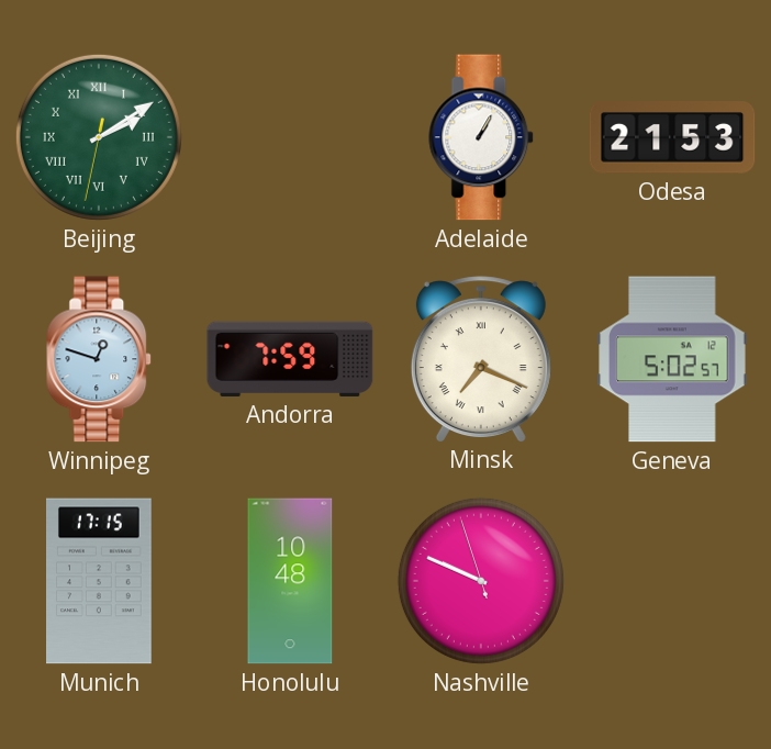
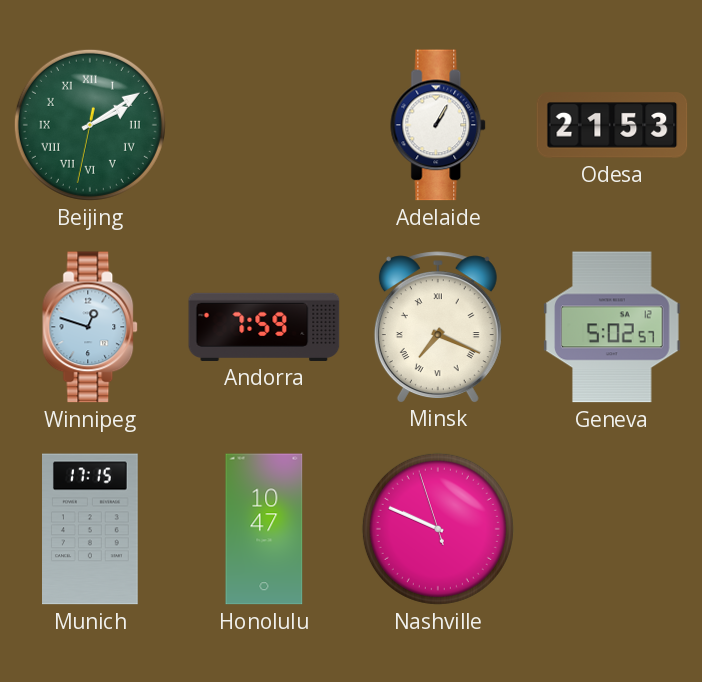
Honolulu: 10:48 -> 10:47
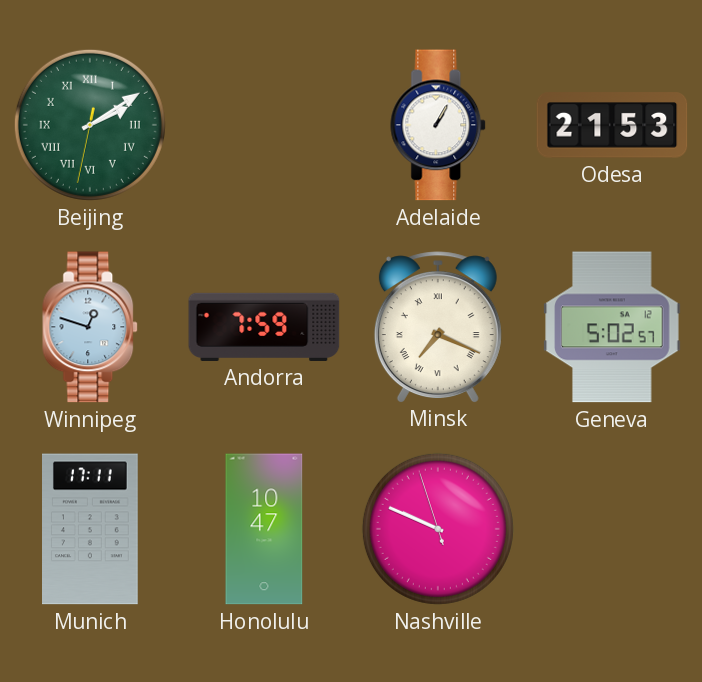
Munich: 17:15 -> 17:11
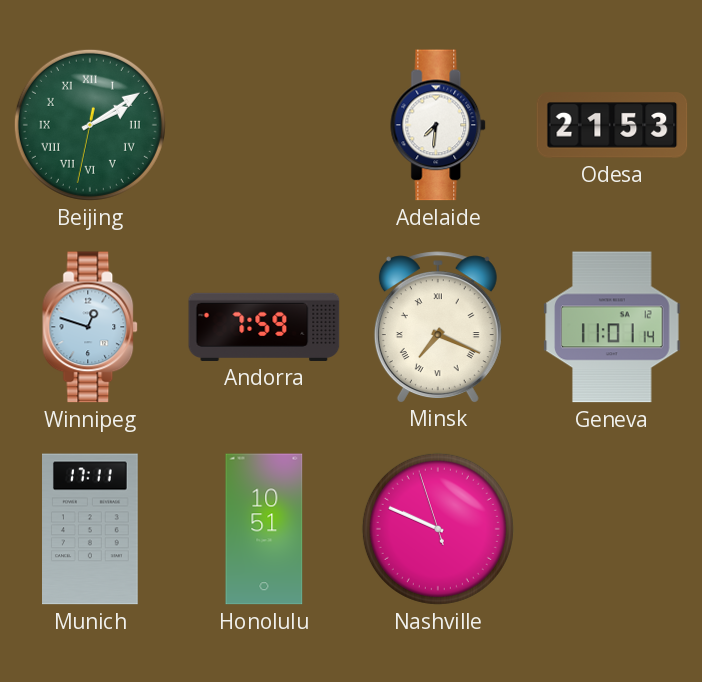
Adelaide: 1:05 -> 7:31
Geneva: 5:02 -> 11:01
Honolulu: 10:47 -> 10:51
